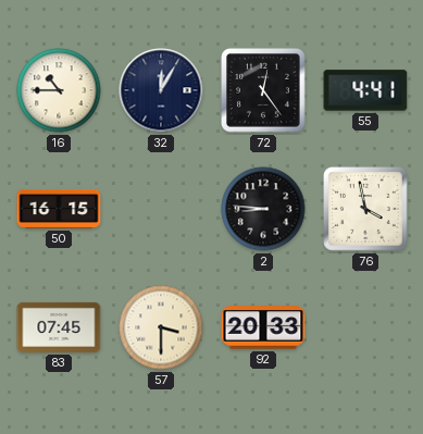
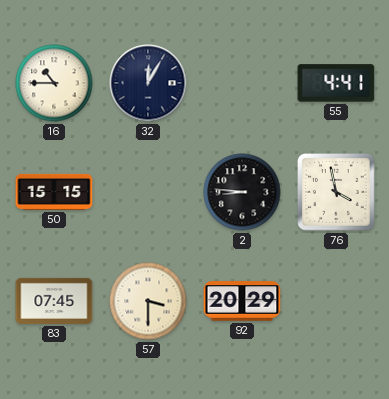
72: 12:24 -> none
50: 16:15 -> 15:15
92: 20:33 -> 20:29
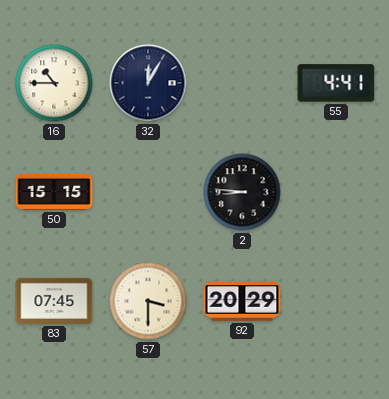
76: 3:58 -> none
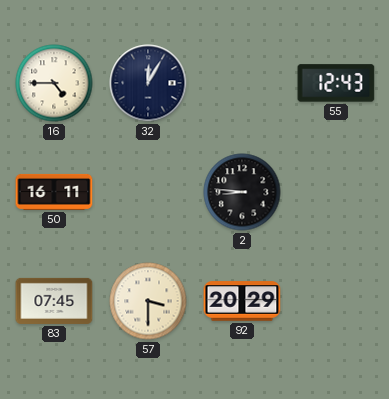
16: 10:45 -> 4:45
55: 4:41 -> 12:43
50: 15:15 -> 16:11
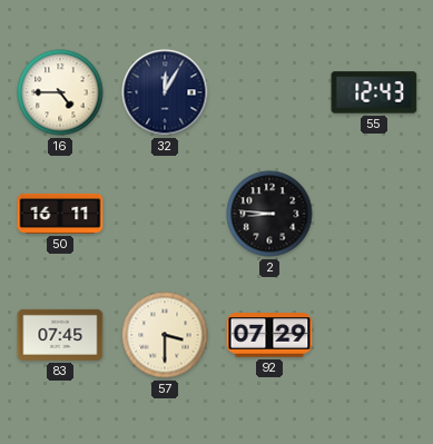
92: 20:29 -> 07:29
